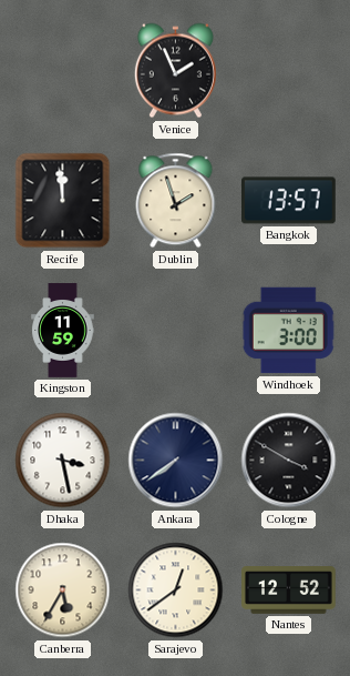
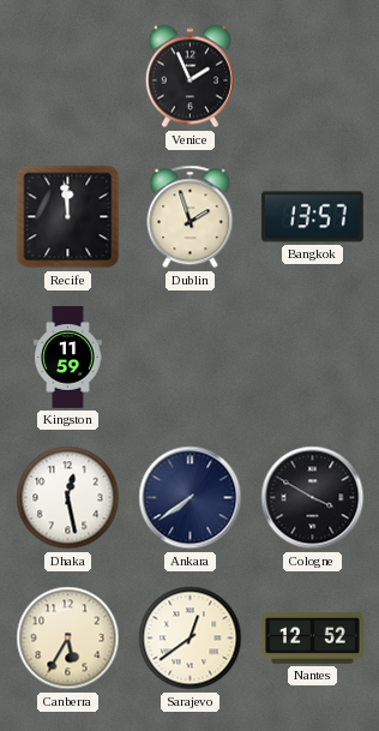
Windhoek: 3:00 -> none
Dhaka: 3:28 -> 12:28
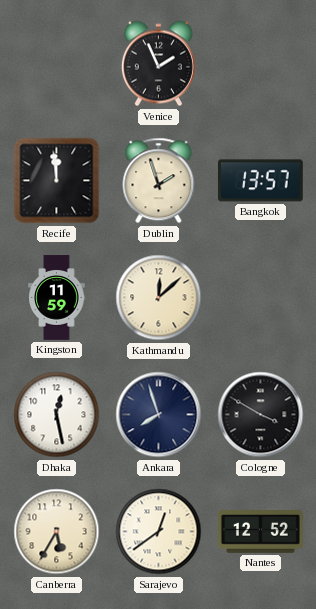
Kathmandu: none -> 12:08
Ankara: 7:39 -> 7:57
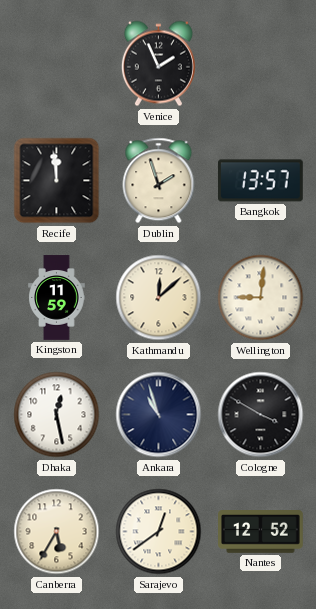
Wellington: none -> 9:01
Ankara: 7:57 -> 10:57
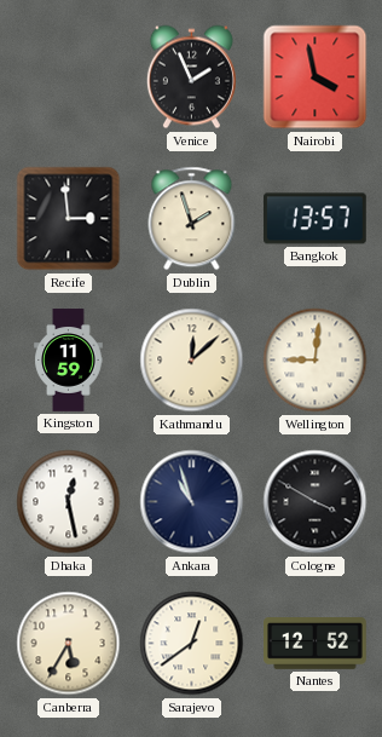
Nairobi: none -> 3:58
Recife: 11:59 -> 2:59
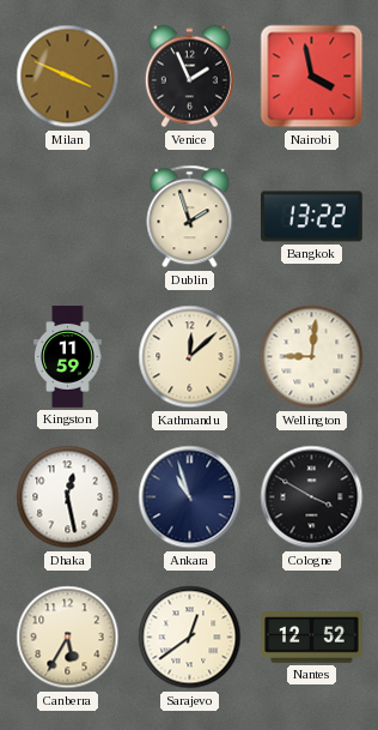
Milan: none -> 3:49
Recife: 2:59 -> none
Bangkok: 13:57 -> 13:22
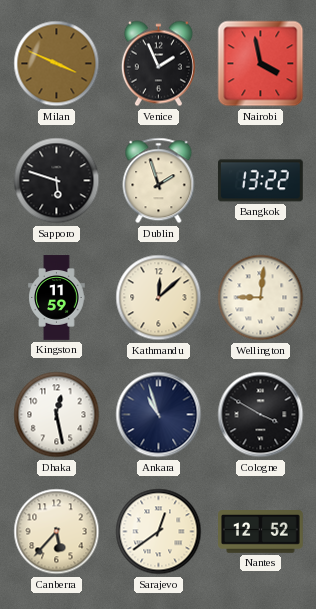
Sapporo: none -> 5:48
Canberra: 5:35 -> 5:37
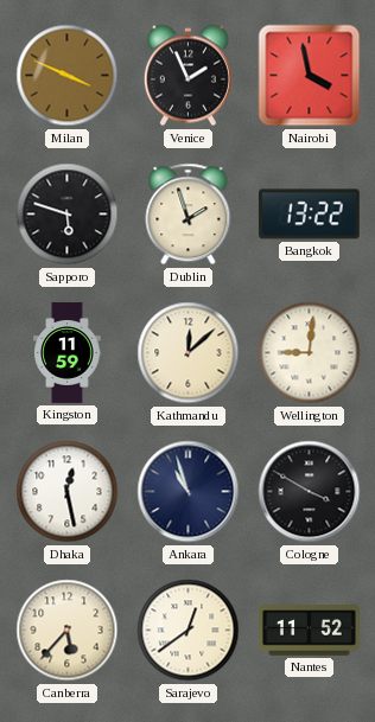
Nantes: 12:52 -> 11:52
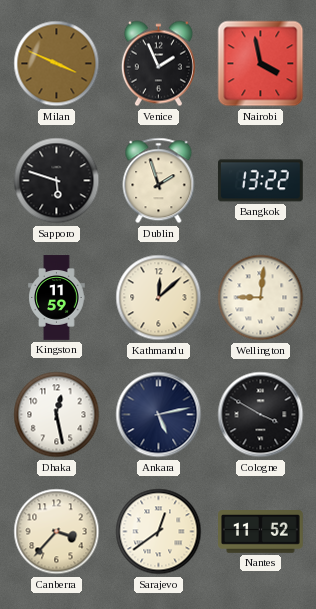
Ankara: 10:57 -> 5:13
Canberra: 5:37 -> 3:37
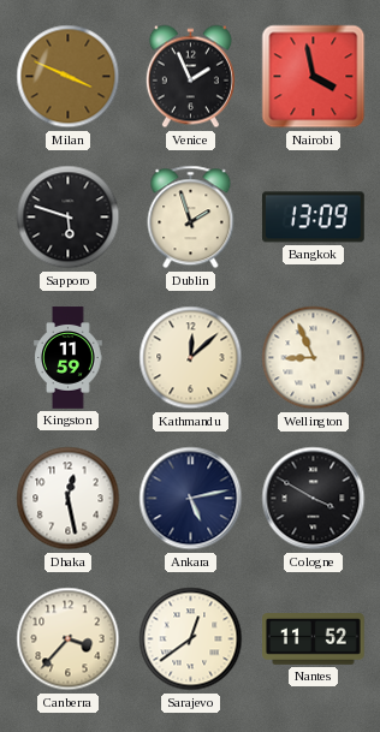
Bangkok: 13:22 -> 13:09
Wellington: 9:01 -> 8:56
